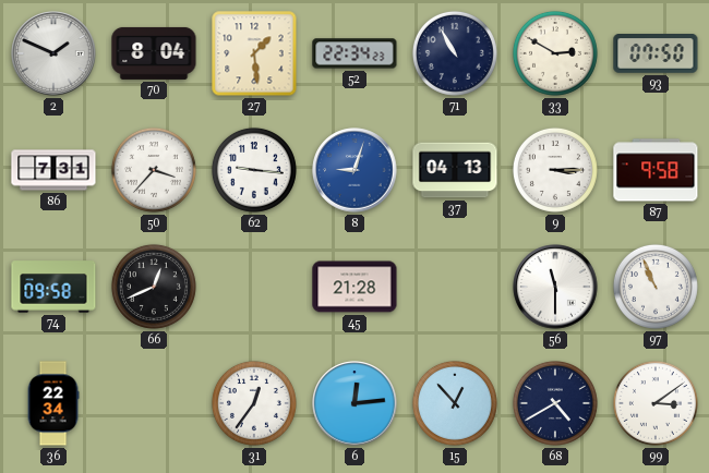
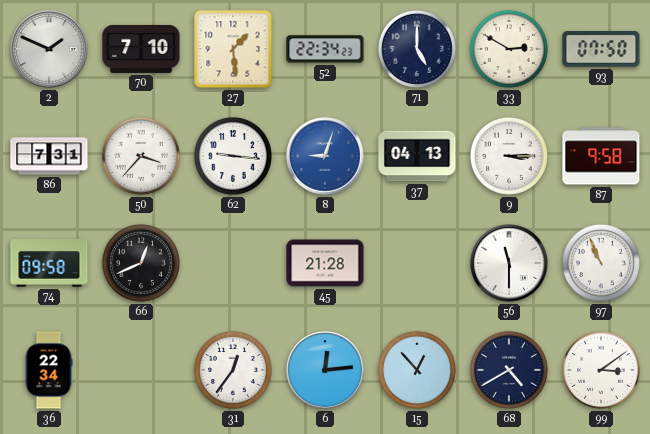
70: 8:04 -> 7:10
71: 10:55 -> 5:00
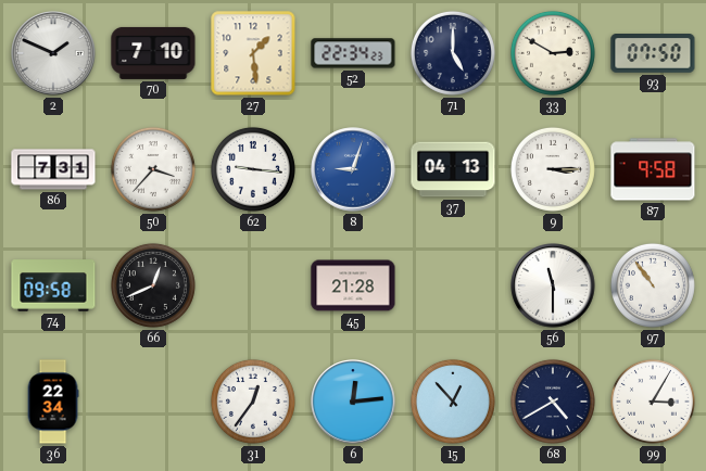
97: 10:56 -> 10:54
99: 3:09 -> 3:05
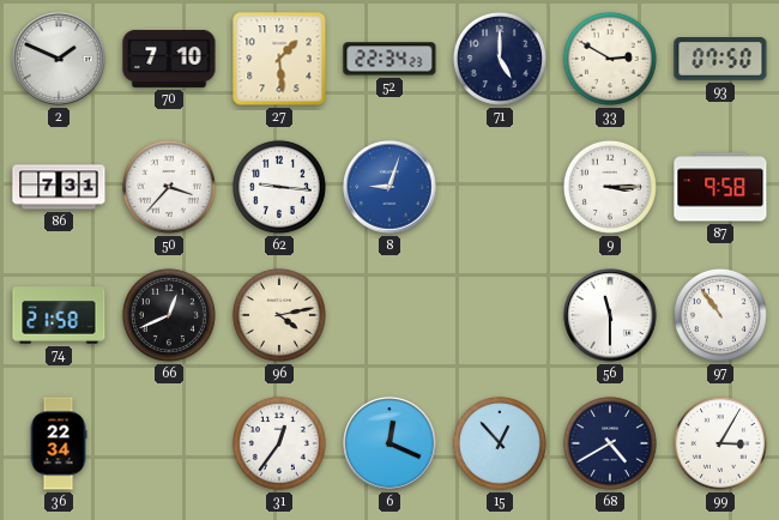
37: 04:13 -> none
74: 09:58 -> 21:58
96: none -> 4:13
45: 21:28 -> none
6: 12:14 -> 12:19
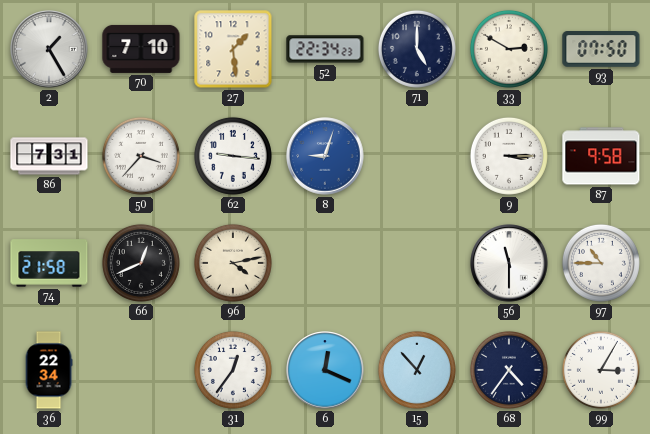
2: 1:49 -> 1:25
97: 10:54 -> 10:45
68: 4:40 -> 4:36
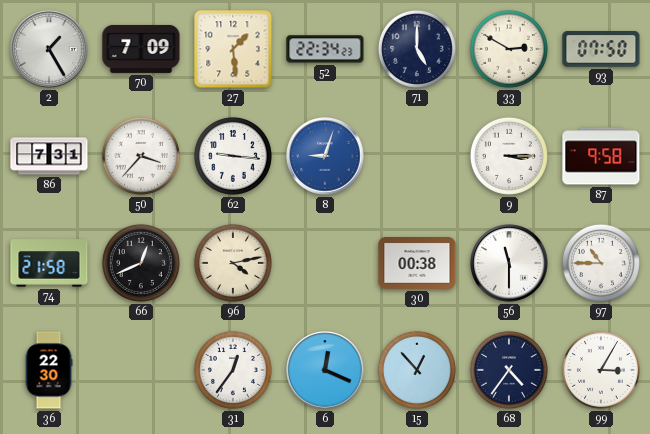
70: 7:10 -> 7:09
30: none -> 00:38
36: 22:34 -> 22:30
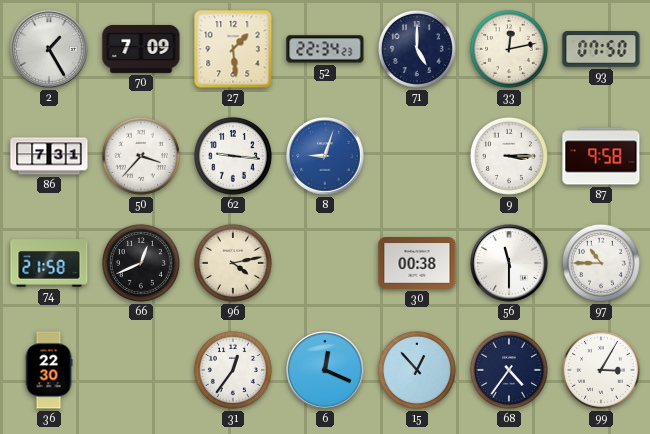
33: 2:50 -> 12:13
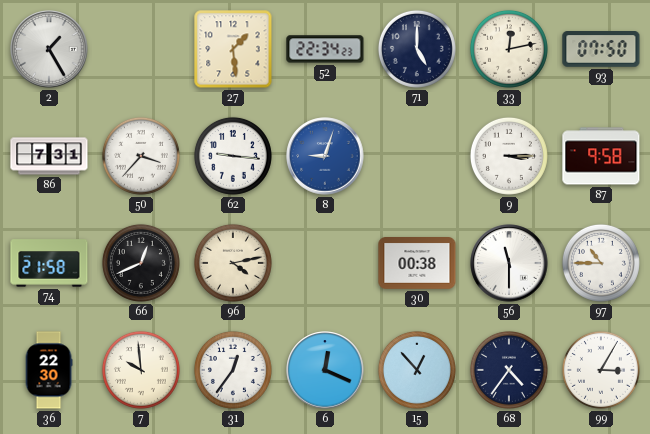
70: 7:09 -> none
7: none -> 9:59
